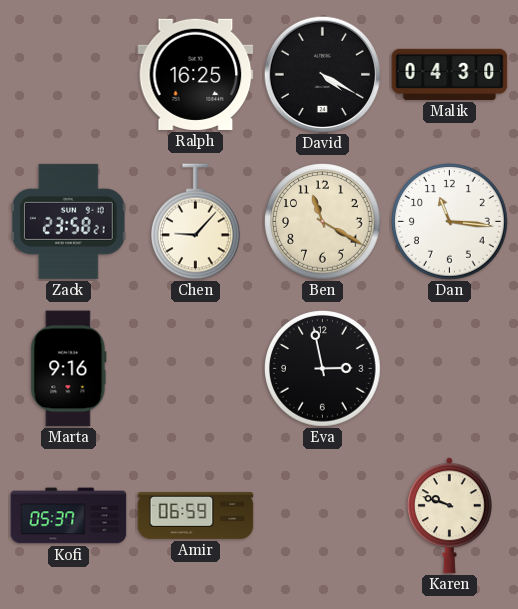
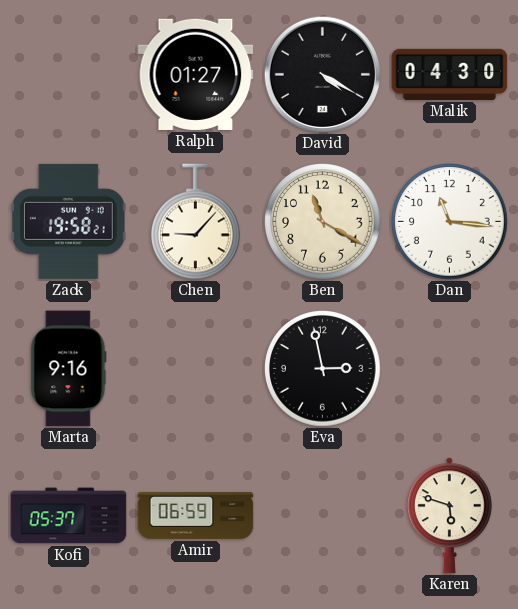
Ralph: 16:25 -> 01:27
Zack: 23:58 -> 19:58
Karen: 9:48 -> 5:48
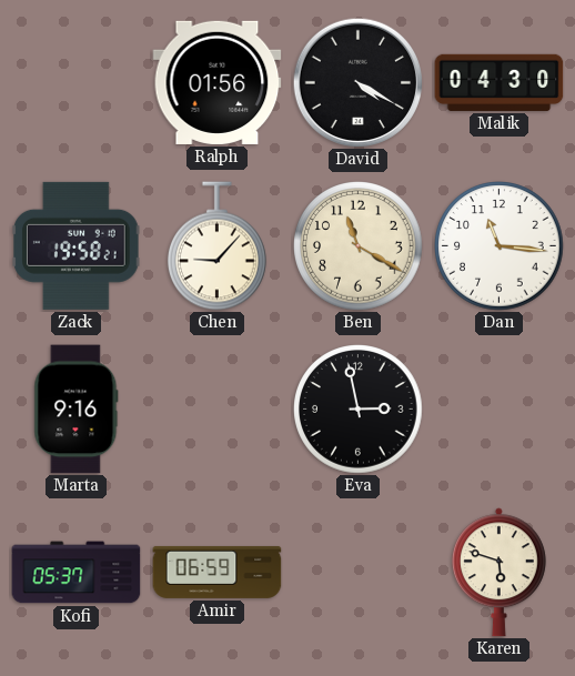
Ralph: 01:27 -> 01:56
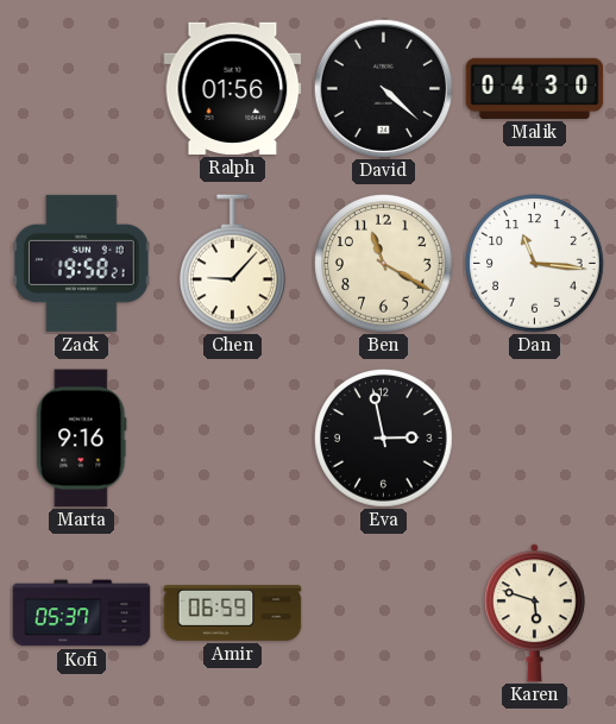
David: 4:20 -> 4:22
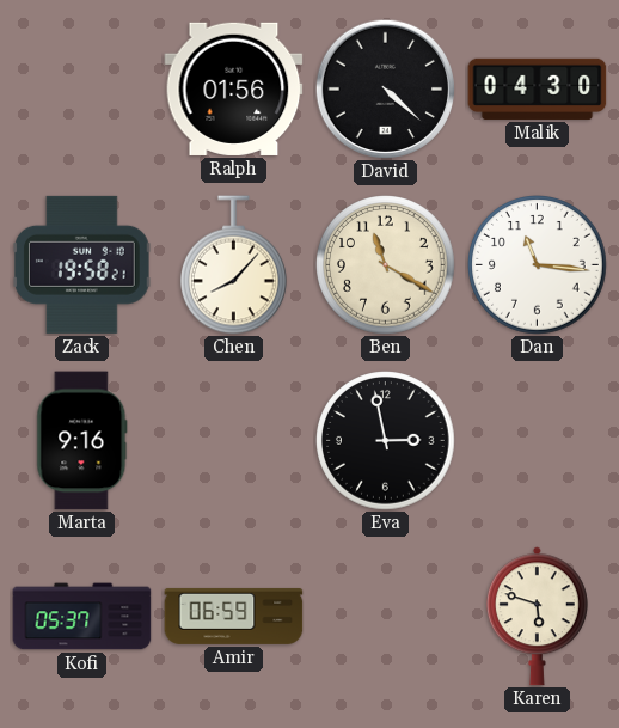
Chen: 9:07 -> 8:07
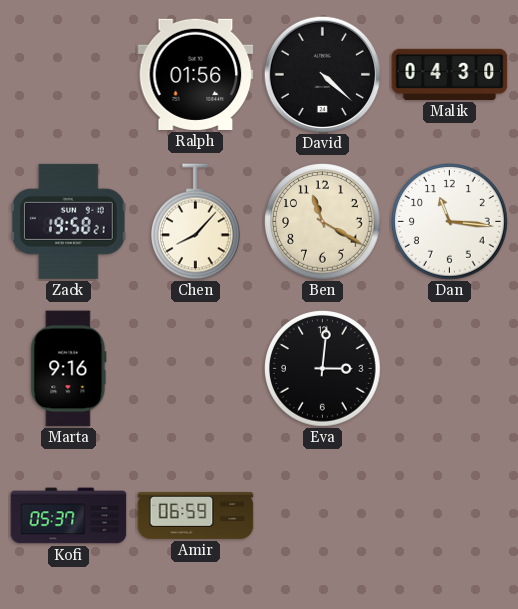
Eva: 2:58 -> 3:01
Karen: 5:48 -> none
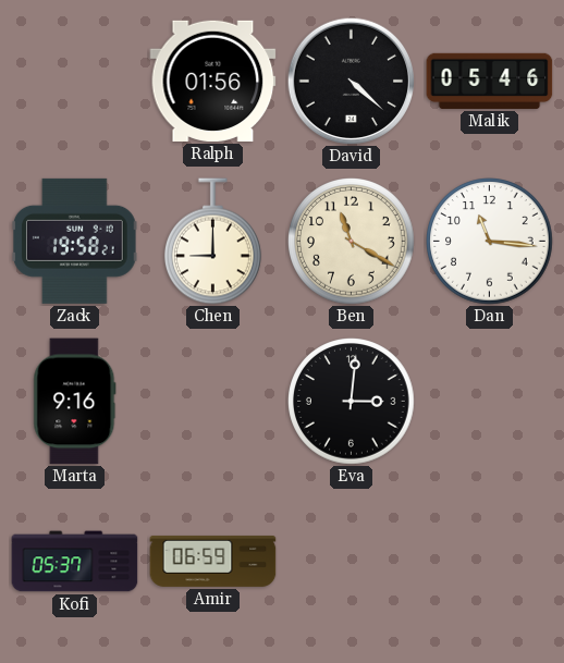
Malik: 04:30 -> 05:46
Chen: 8:07 -> 9:00
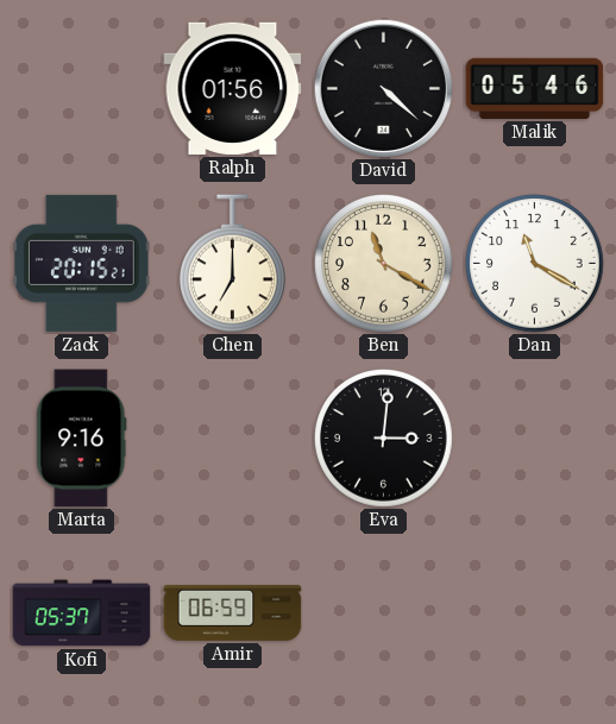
Zack: 19:58 -> 20:15
Chen: 9:00 -> 7:00
Dan: 11:16 -> 11:20
